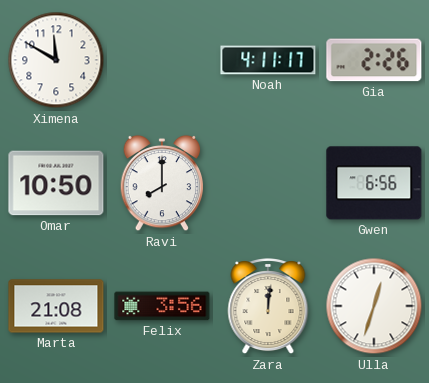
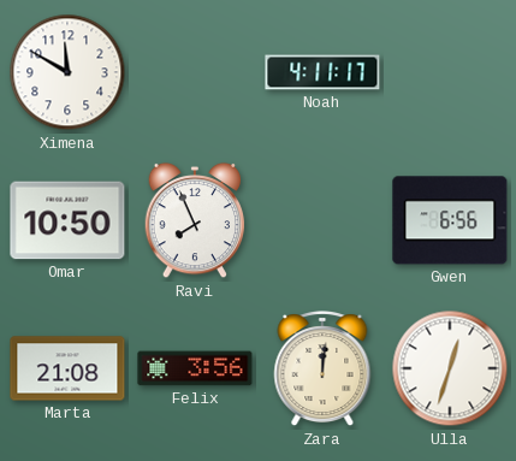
Gia: 2:26 -> none
Ravi: 8:00 -> 7:56
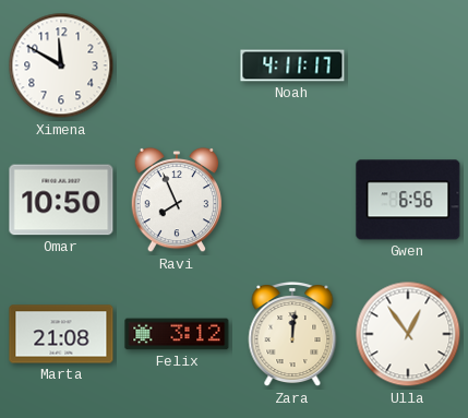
Felix: 3:56 -> 3:12
Ulla: 12:33 -> 12:54
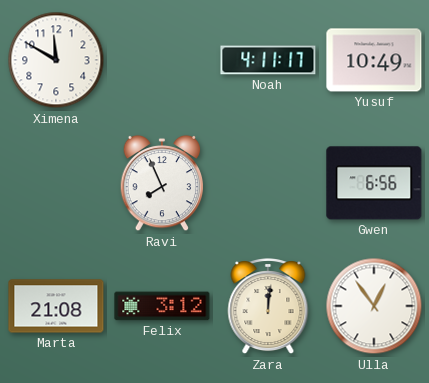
Yusuf: none -> 10:49
Omar: 10:50 -> none
